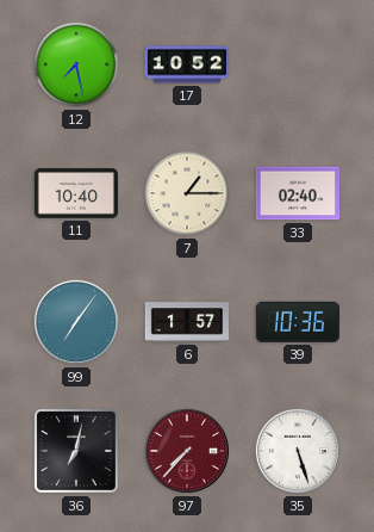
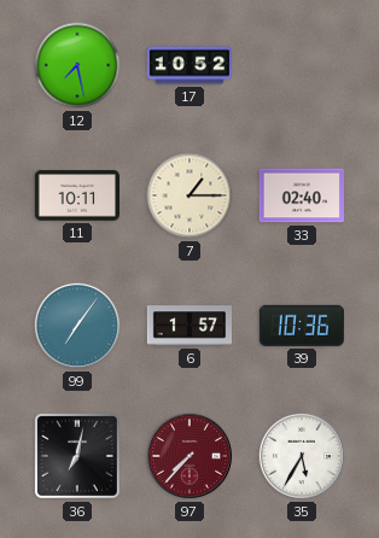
11: 10:40 -> 10:11
35: 5:27 -> 5:35
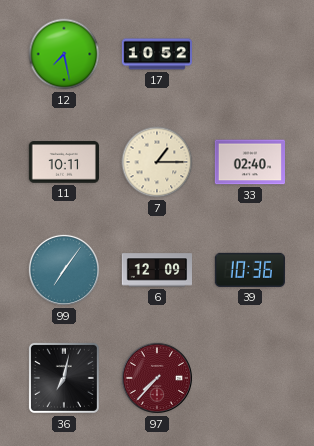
6: 1:57 -> 12:09
35: 5:35 -> none
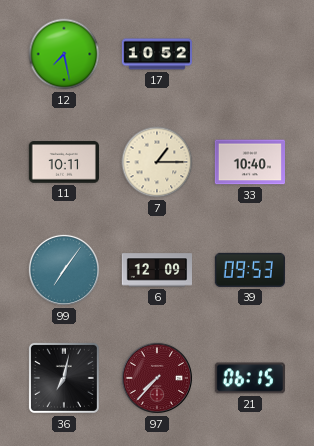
33: 02:40 -> 10:40
39: 10:36 -> 09:53
21: none -> 06:15
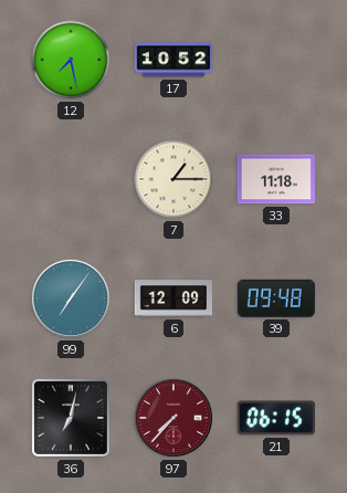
11: 10:11 -> none
33: 10:40 -> 11:18
39: 09:53 -> 09:48
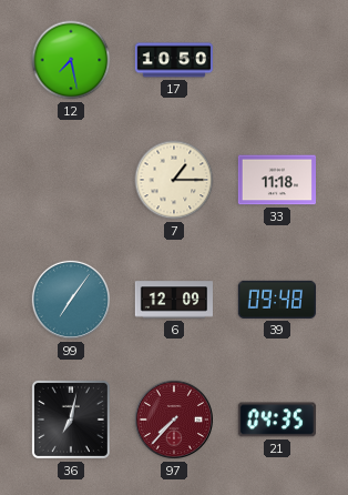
17: 10:52 -> 10:50
21: 06:15 -> 04:35
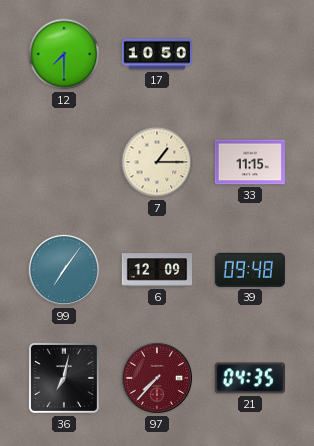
12: 7:28 -> 7:30
33: 11:18 -> 11:15
